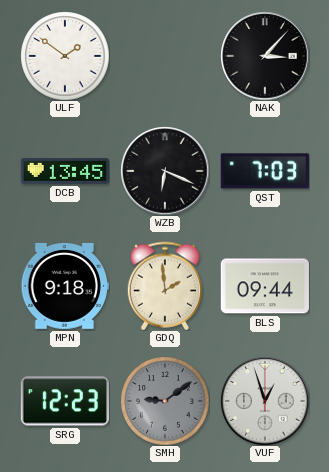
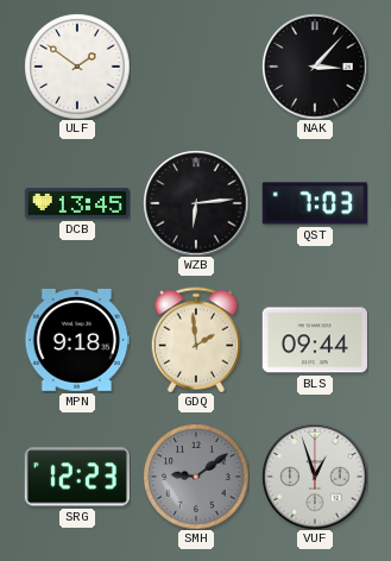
WZB: 6:19 -> 6:14
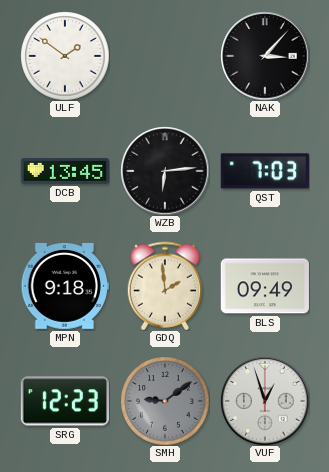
BLS: 09:44 -> 09:49
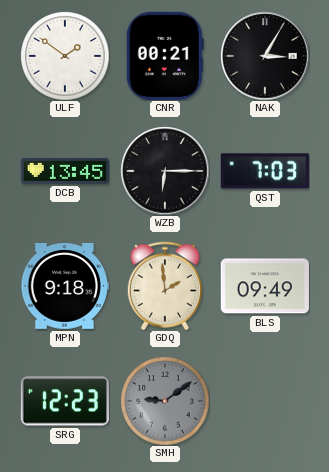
CNR: none -> 00:21
NAK: 3:07 -> 3:05
WZB: 6:14 -> 6:15
VUF: 12:57 -> none
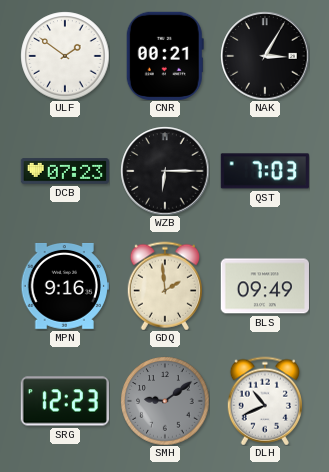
DCB: 13:45 -> 07:23
MPN: 9:18 -> 9:16
DLH: none -> 10:41
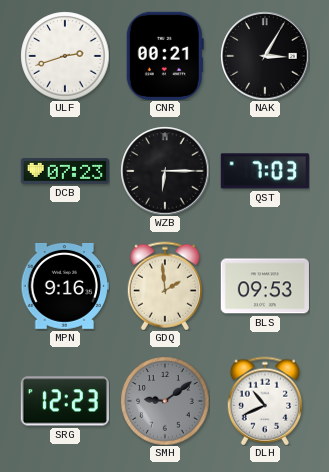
ULF: 1:51 -> 2:42
BLS: 09:49 -> 09:53
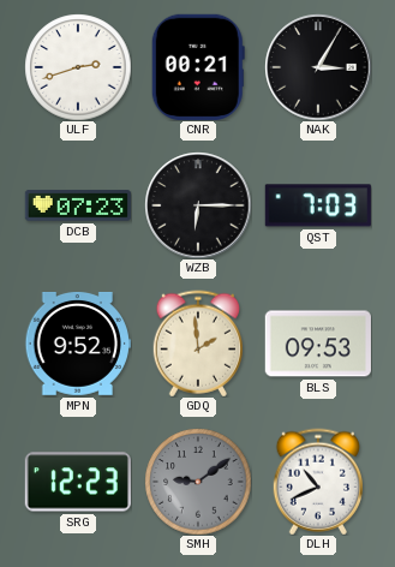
MPN: 9:16 -> 9:52
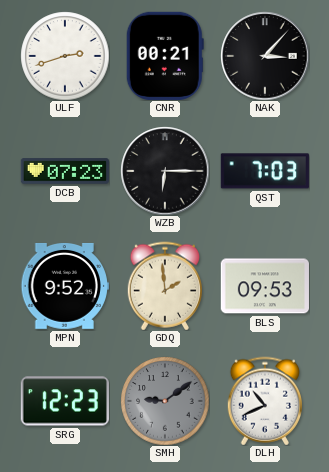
NAK: 3:05 -> 3:07
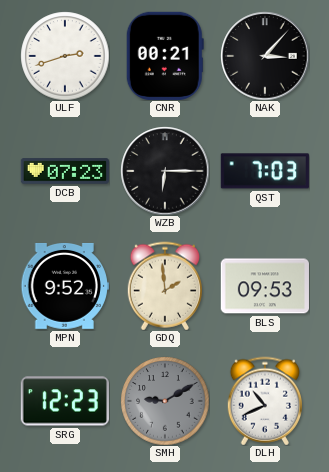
SMH: 9:09 -> 9:10
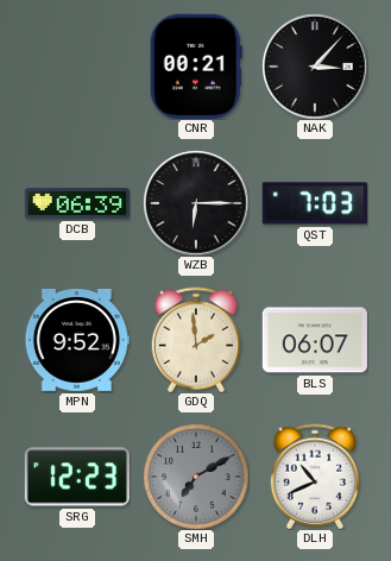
ULF: 2:42 -> none
DCB: 07:23 -> 06:39
BLS: 09:53 -> 06:07
SMH: 9:10 -> 7:10
